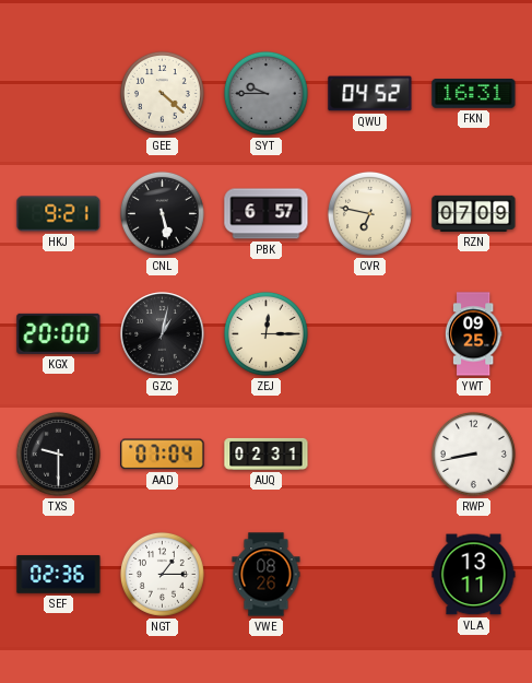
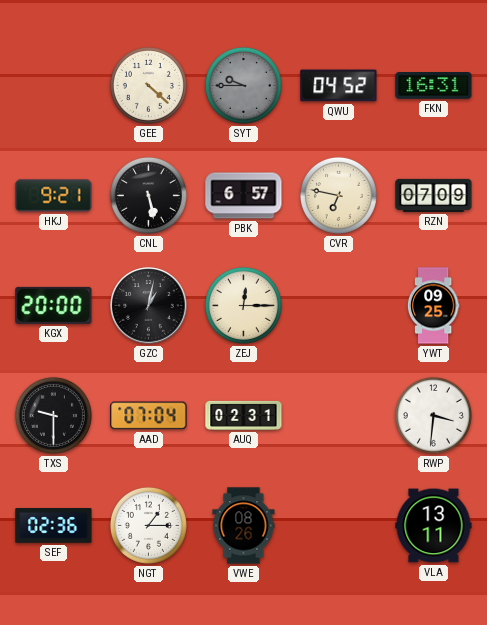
RWP: 8:43 -> 3:31
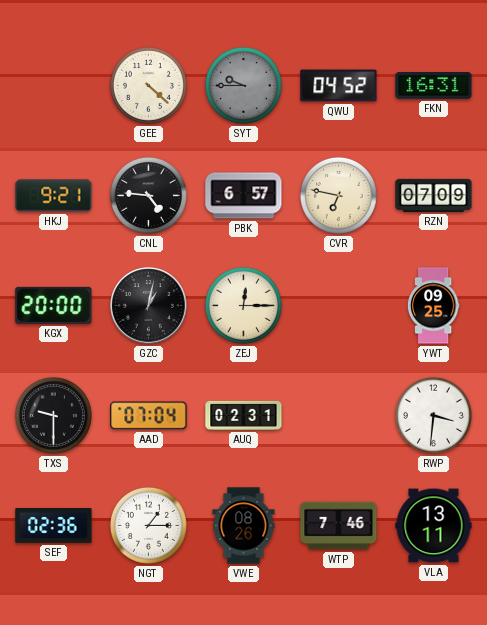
CNL: 5:28 -> 4:46
WTP: none -> 7:46
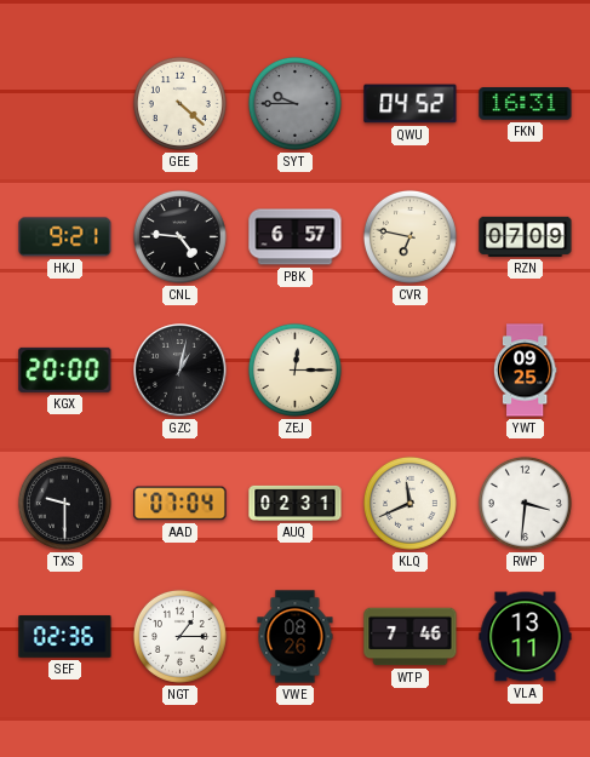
KLQ: none -> 11:41
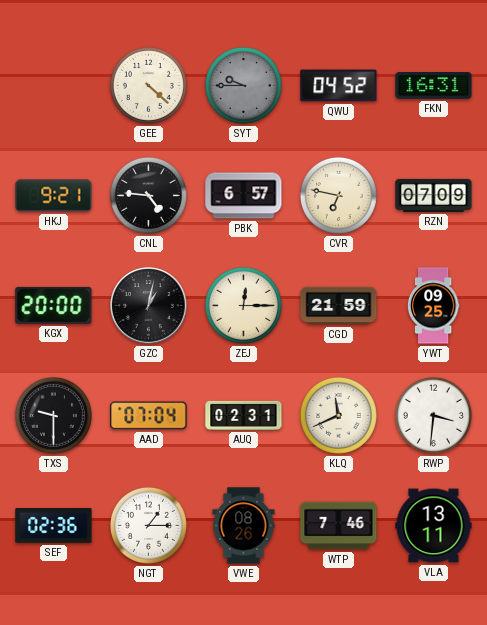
CGD: none -> 21:59
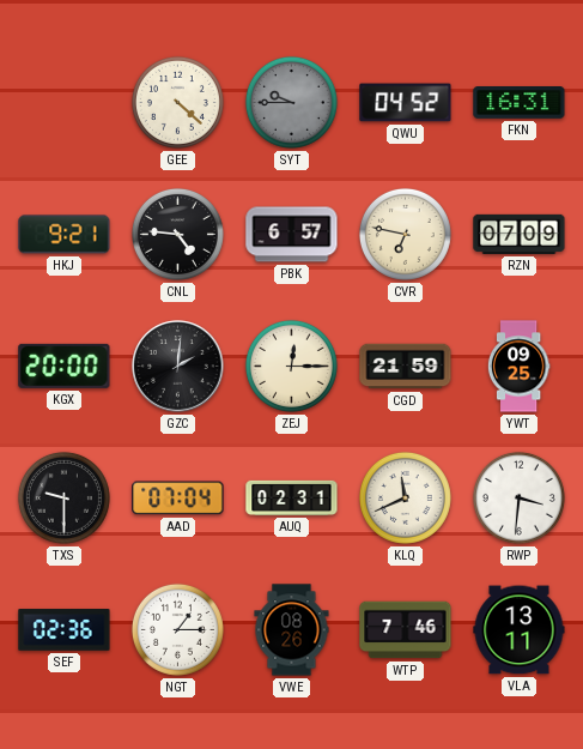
GZC: 1:02 -> 2:01
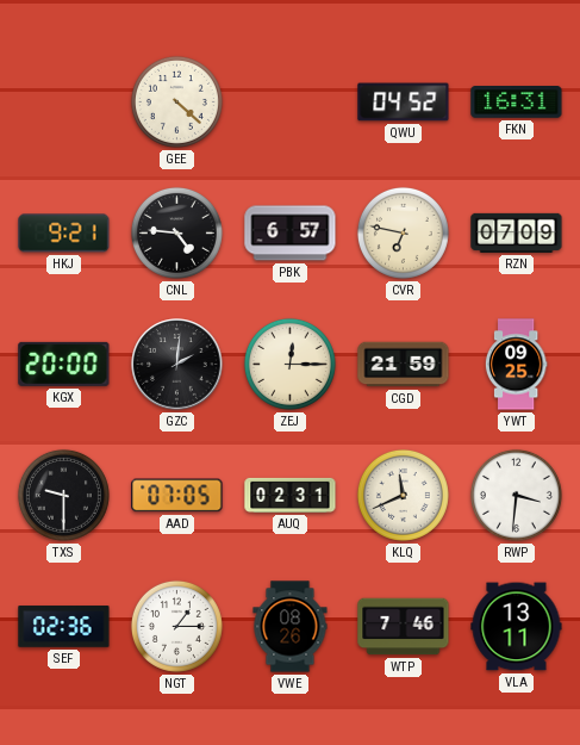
SYT: 9:45 -> none
AAD: 07:04 -> 07:05
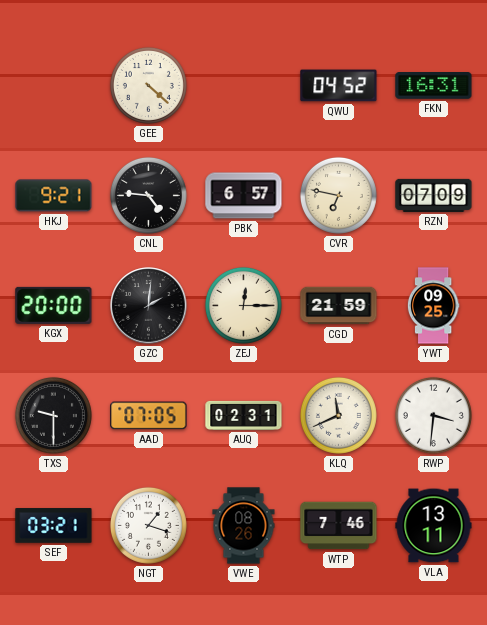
SEF: 02:36 -> 03:21
NGT: 1:15 -> 1:18
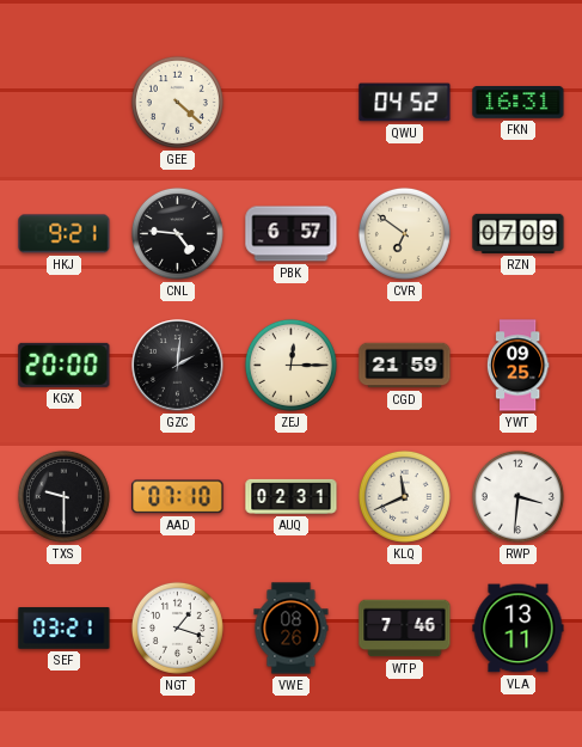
CVR: 6:47 -> 6:51
AAD: 07:05 -> 07:10
